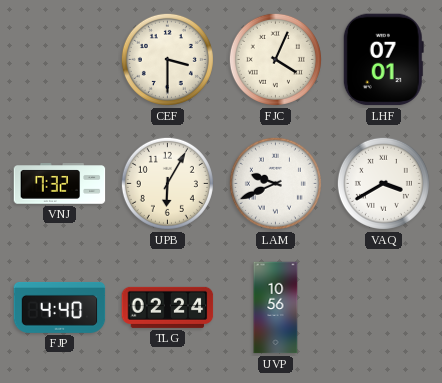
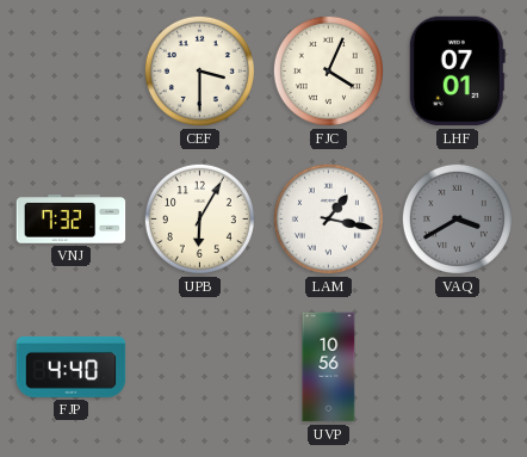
LAM: 9:41 -> 1:17
VAQ dial: white -> grey
TLG: 02:24 -> none
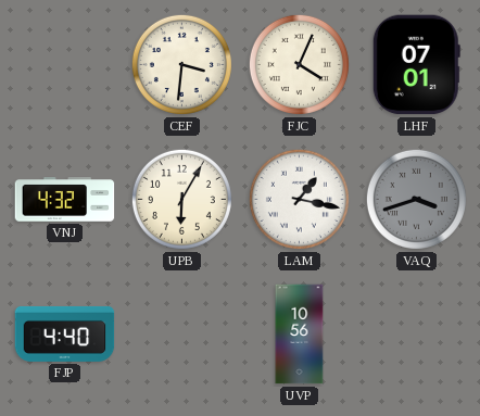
CEF: 3:30 -> 3:31
VNJ: 7:32 -> 4:32
VAQ: 3:40 -> 3:42
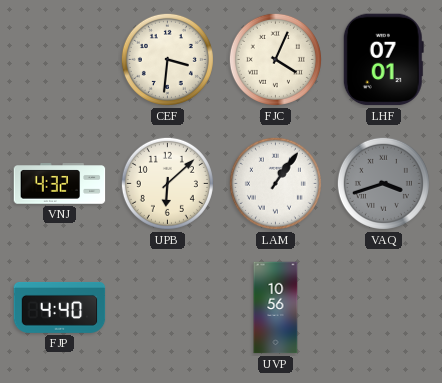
UPB: 6:05 -> 6:08
LAM: 1:17 -> 1:06
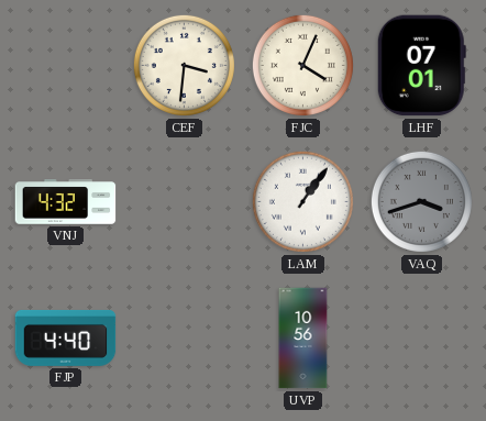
UPB: 6:08 -> none
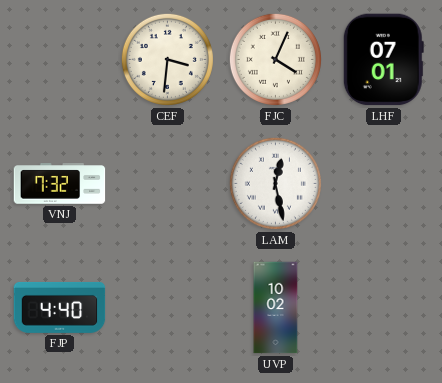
VNJ: 4:32 -> 7:32
LAM: 1:06 -> 12:28
VAQ: 3:42 -> none
UVP: 10:56 -> 10:02
